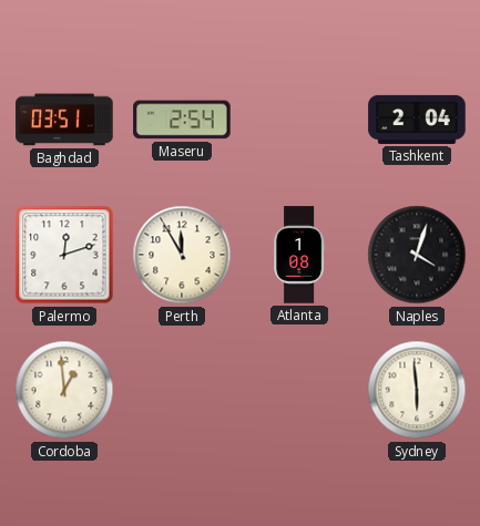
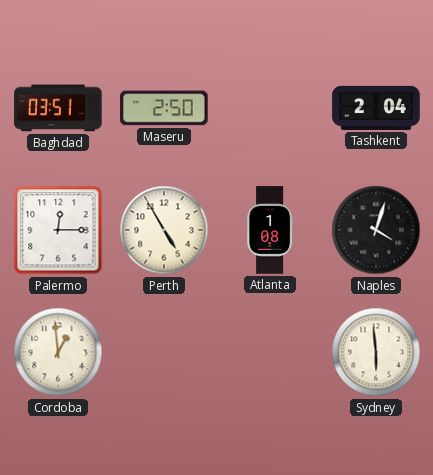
Maseru: 2:54 -> 2:50
Palermo: 12:12 -> 12:15
Perth: 11:55 -> 4:55
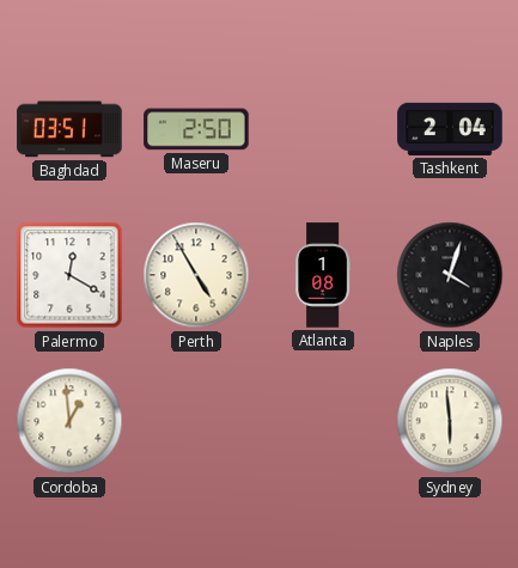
Palermo: 12:15 -> 12:20
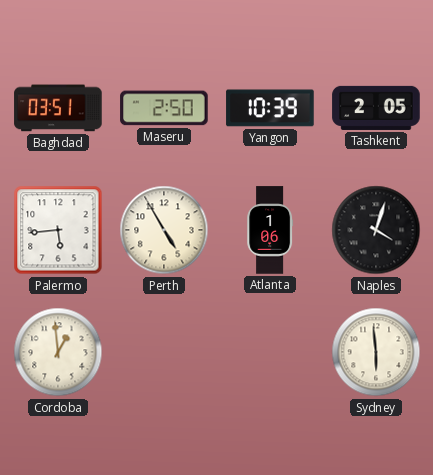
Yangon: none -> 10:39
Tashkent: 2:04 -> 2:05
Palermo: 12:20 -> 5:44
Atlanta: 1:08 -> 1:06
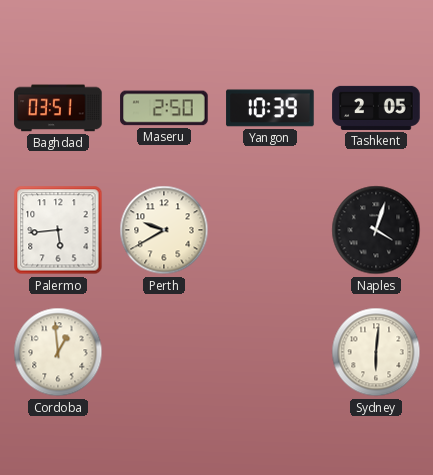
Perth: 4:55 -> 9:40
Atlanta: 1:06 -> none
Sydney: 5:59 -> 6:01
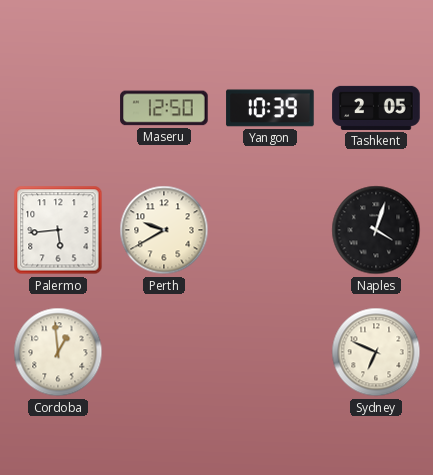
Baghdad: 03:51 -> none
Maseru: 2:50 -> 12:50
Sydney: 6:01 -> 6:49
